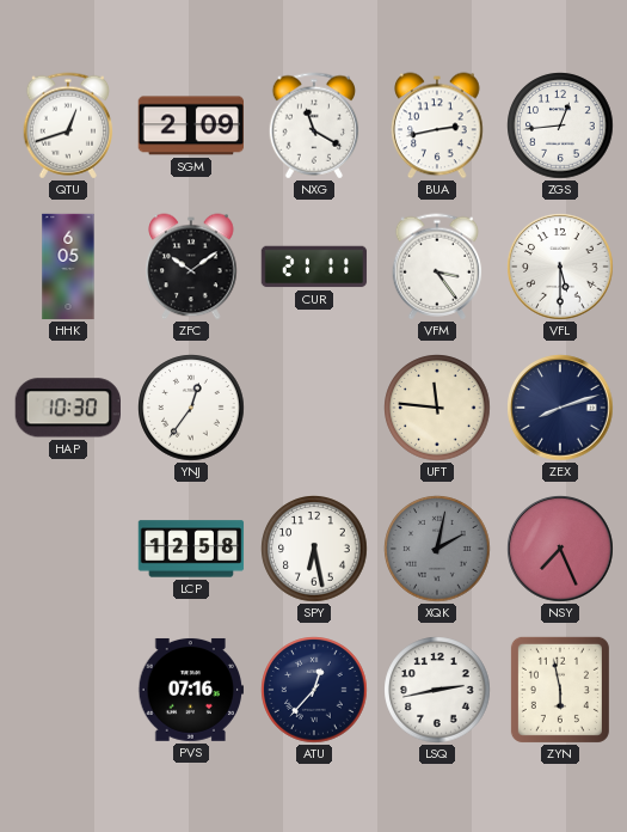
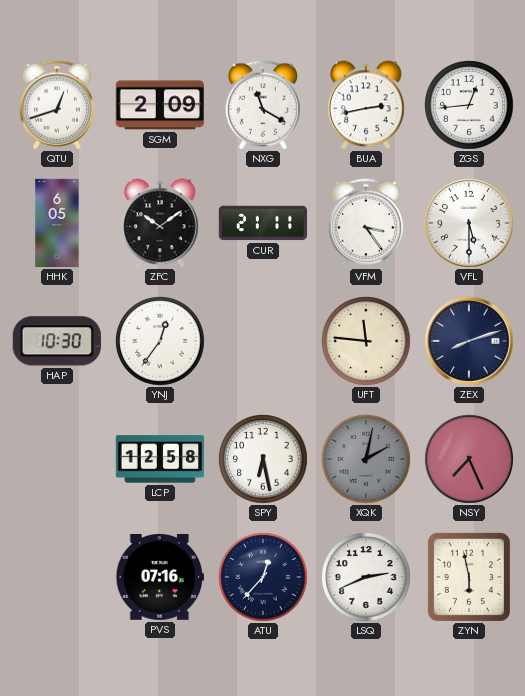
LSQ: 2:43 -> 2:41
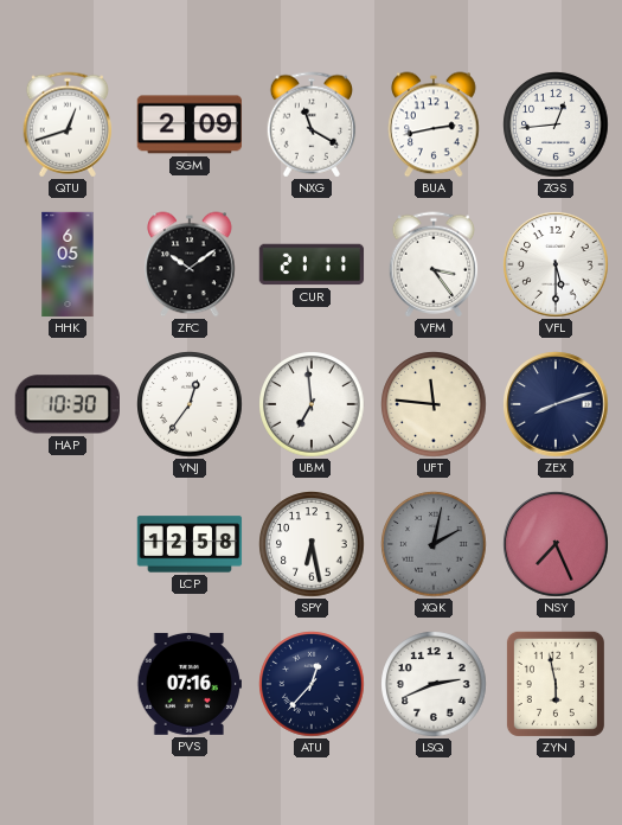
UBM: none -> 6:59
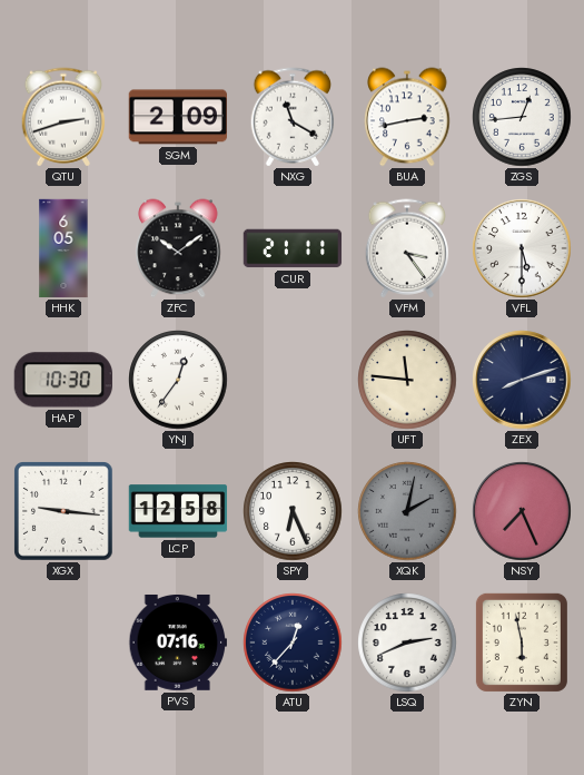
QTU: 12:42 -> 2:42
UBM: 6:59 -> none
XGX: none -> 9:16
SPY: 6:28 -> 6:26
